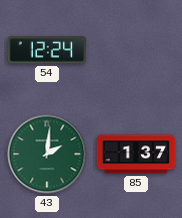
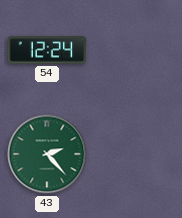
43: 2:01 -> 2:23
85: 1:37 -> none
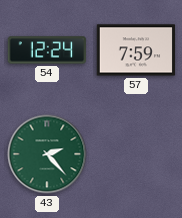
57: none -> 7:59
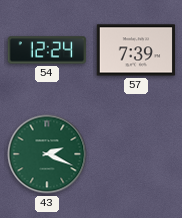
57: 7:59 -> 7:39
43: 2:23 -> 2:19
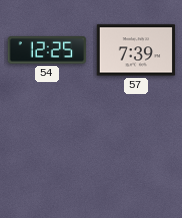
54: 12:24 -> 12:25
43: 2:19 -> none
